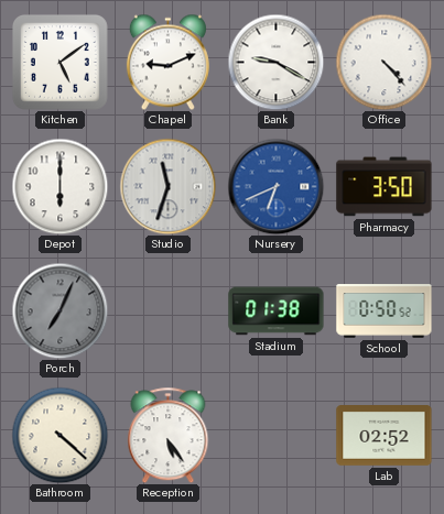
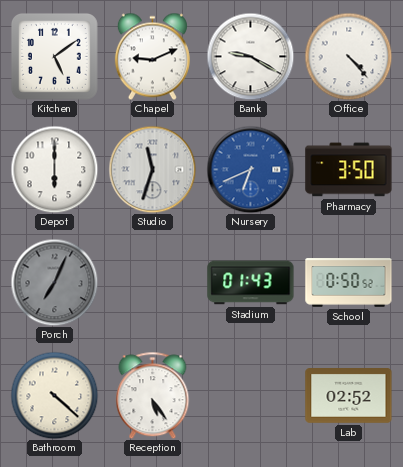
Stadium: 01:38 -> 01:43
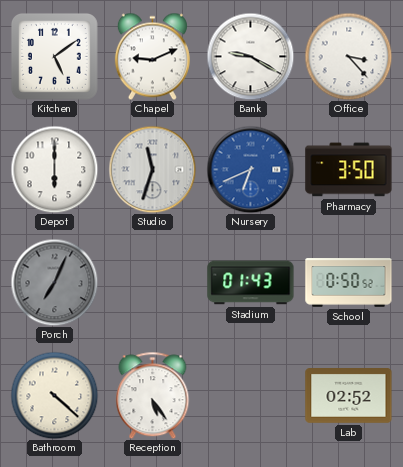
Office: 4:23 -> 3:23
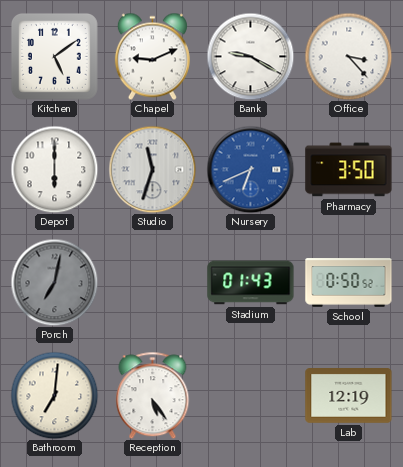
Porch: 7:04 -> 7:02
Bathroom: 4:22 -> 7:01
Lab: 02:52 -> 12:19
